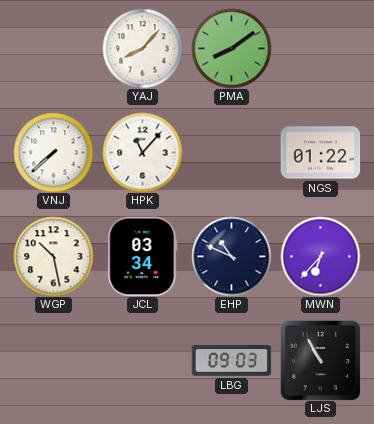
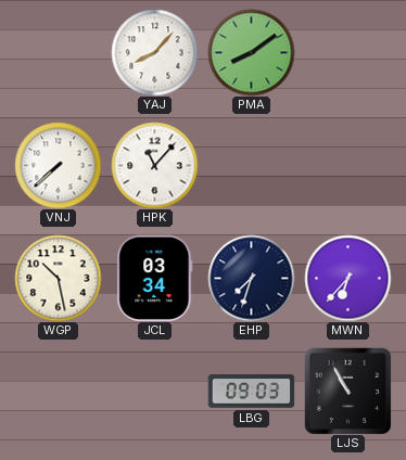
NGS: 01:22 -> none
EHP: 10:49 -> 7:33
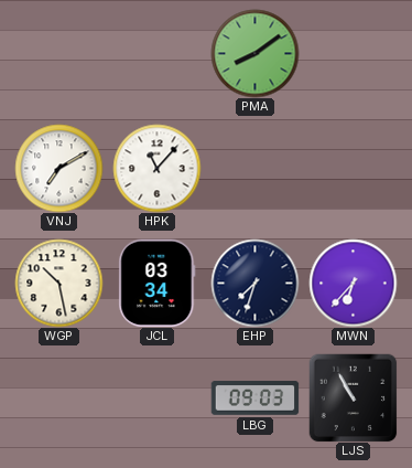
YAJ: 8:07 -> none
VNJ: 7:38 -> 7:10
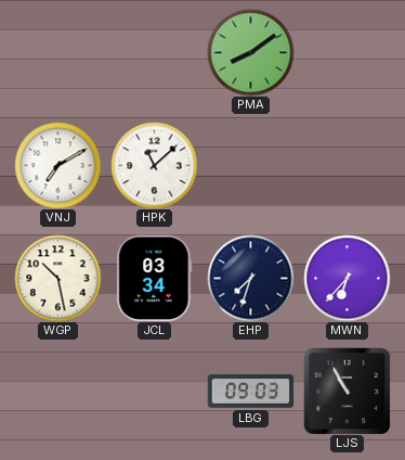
HPK: 11:07 -> 11:08
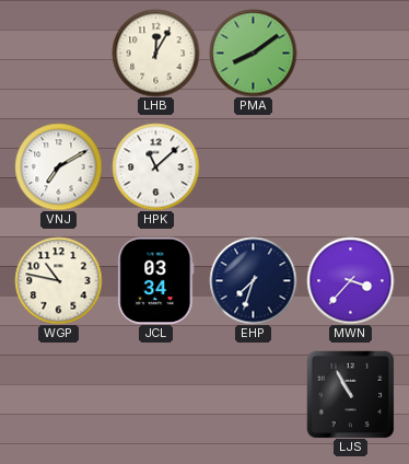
LHB: none -> 12:05
WGP: 10:28 -> 10:47
MWN: 6:37 -> 3:37
LBG: 09:03 -> none
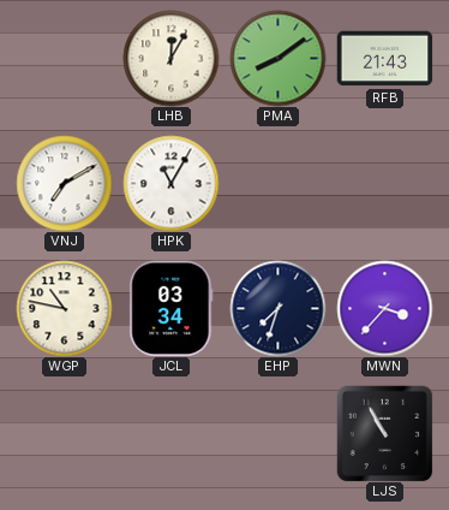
RFB: none -> 21:43
HPK: 11:08 -> 11:05
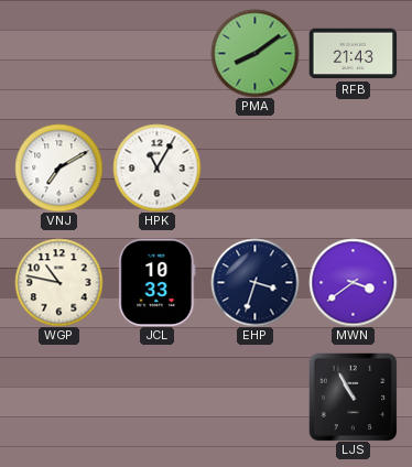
LHB: 12:05 -> none
JCL: 03:34 -> 10:33
EHP: 7:33 -> 3:33
MWN: 3:37 -> 3:39
